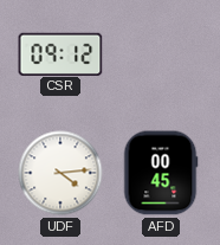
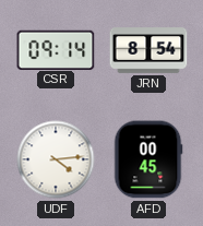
CSR: 09:12 -> 09:14
JRN: none -> 8:54
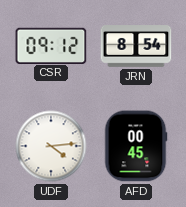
CSR: 09:14 -> 09:12
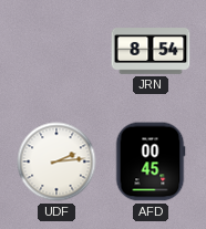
CSR: 09:12 -> none
UDF: 4:14 -> 2:14
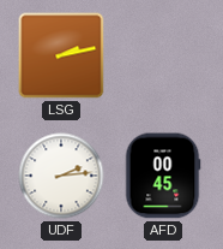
LSG: none -> 2:13
JRN: 8:54 -> none
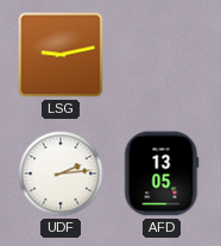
LSG: 2:13 -> 9:13
AFD: 00:45 -> 13:05
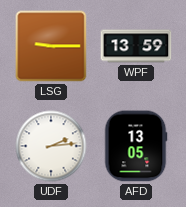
LSG: 9:13 -> 9:15
WPF: none -> 13:59
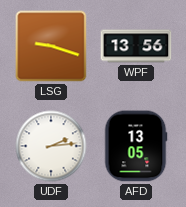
LSG: 9:15 -> 9:18
WPF: 13:59 -> 13:56
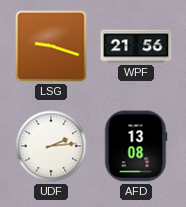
WPF: 13:56 -> 21:56
AFD: 13:05 -> 13:08
